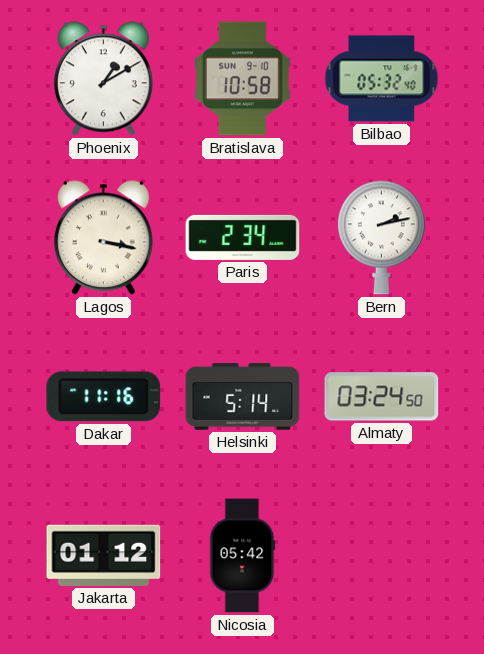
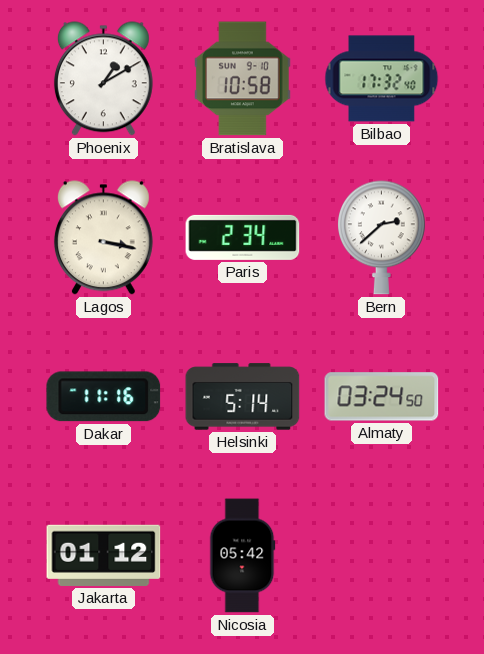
Bilbao: 05:32 -> 17:32
Bern: 2:13 -> 2:38
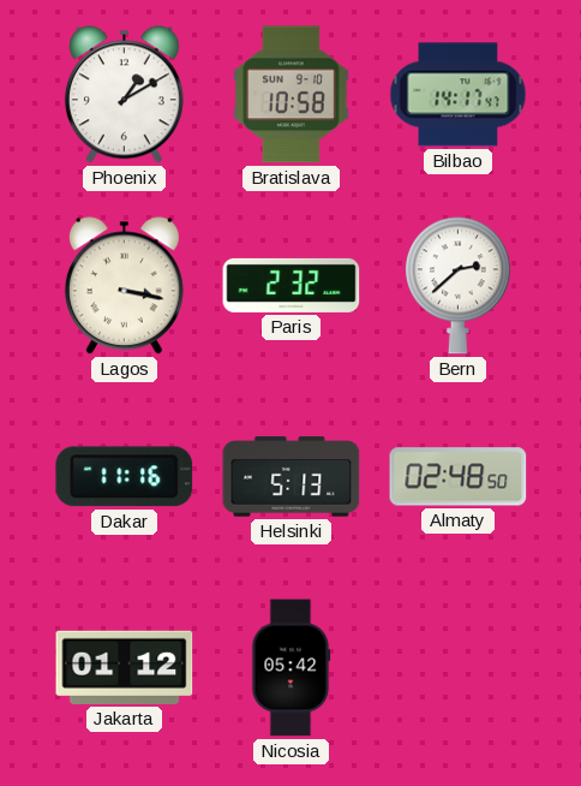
Bilbao: 17:32 -> 14:17
Paris: 2:34 -> 2:32
Helsinki: 5:14 -> 5:13
Almaty: 03:24 -> 02:48
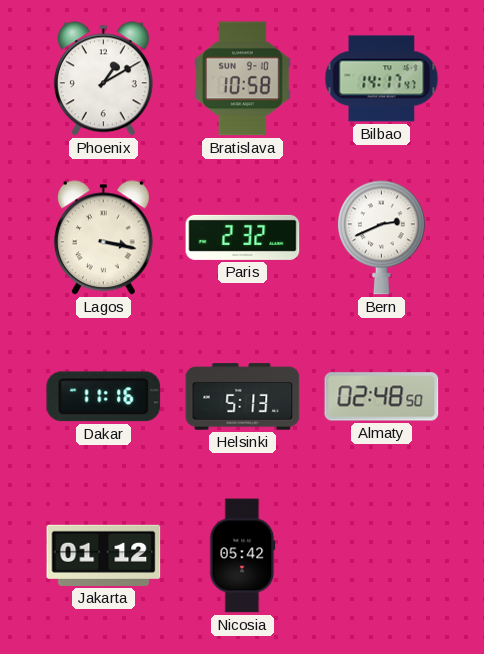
Bern: 2:38 -> 2:41
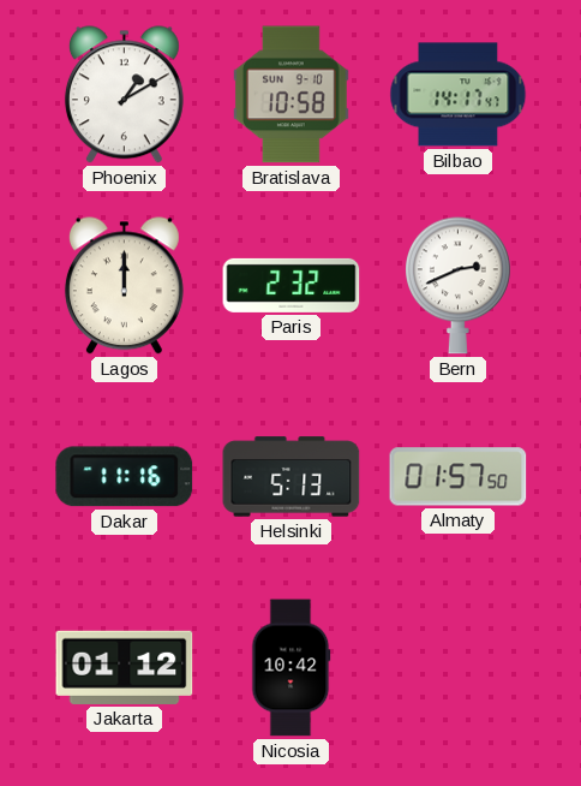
Lagos: 3:17 -> 12:00
Almaty: 02:48 -> 01:57
Nicosia: 05:42 -> 10:42
